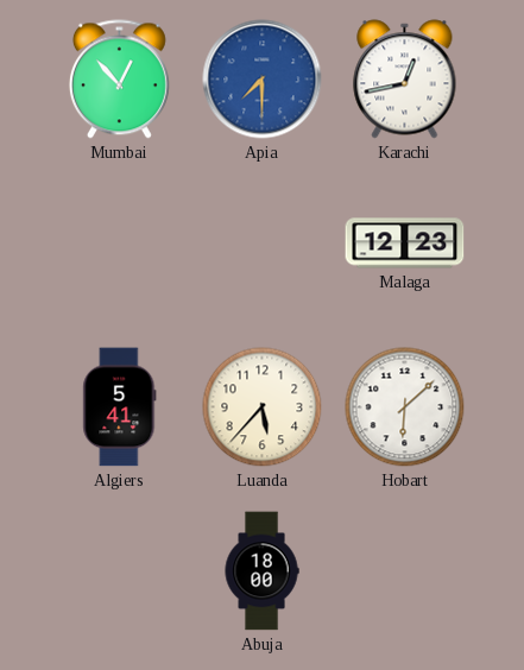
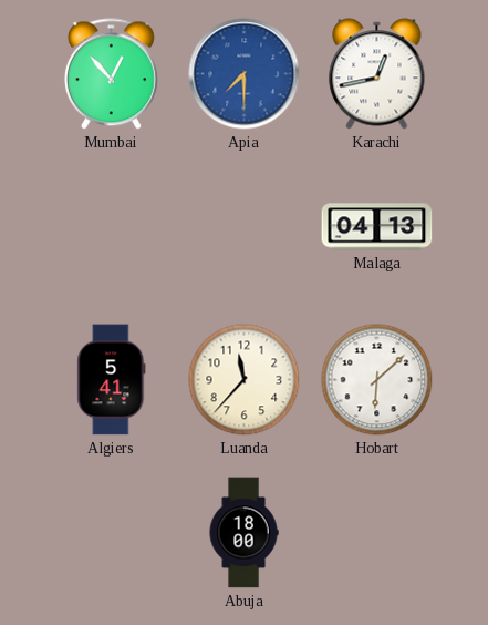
Malaga: 12:23 -> 04:13
Luanda: 5:37 -> 11:37
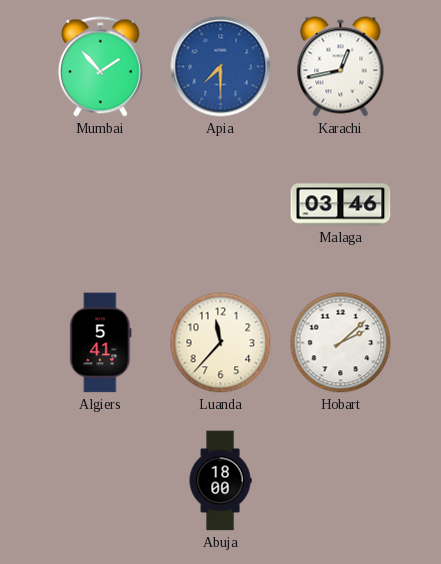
Mumbai: 12:53 -> 1:53
Malaga: 04:13 -> 03:46
Hobart: 6:08 -> 2:08
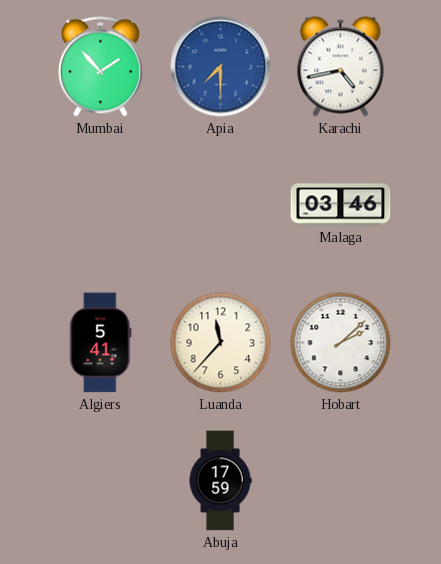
Karachi: 12:43 -> 4:43
Abuja: 18:00 -> 17:59
